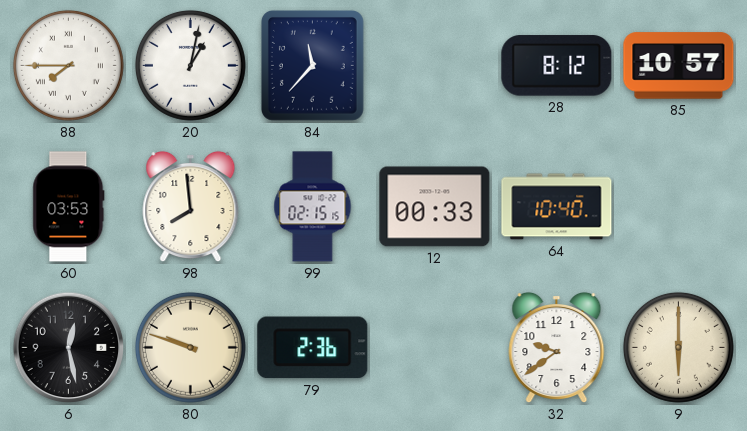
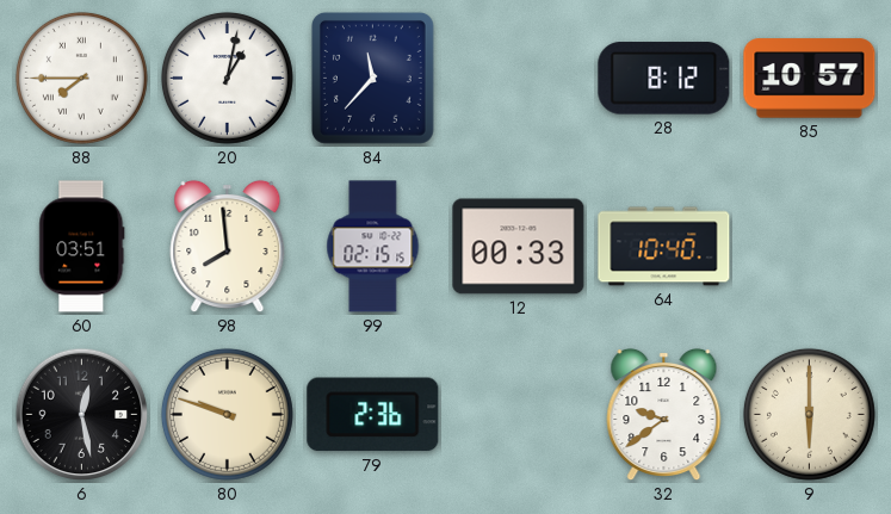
60: 03:53 -> 03:51
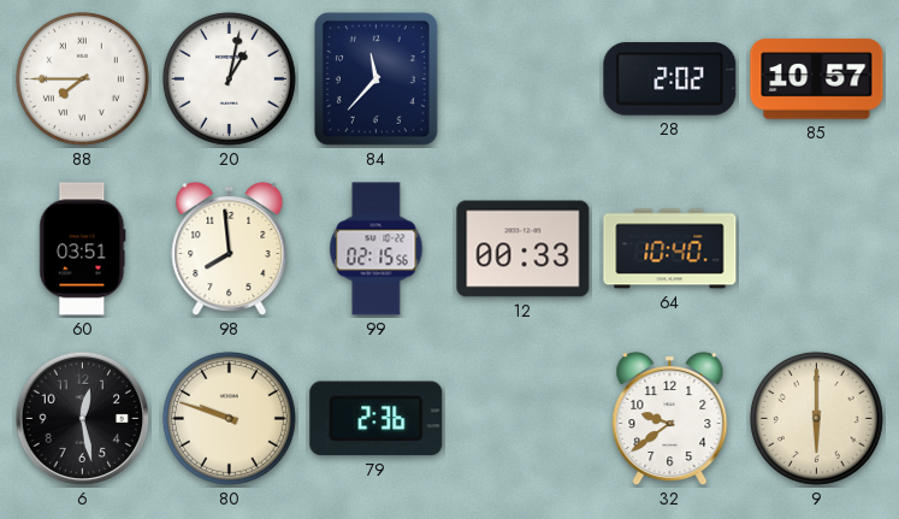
28: 8:12 -> 2:02
99: 02:15:15 -> 02:15:56
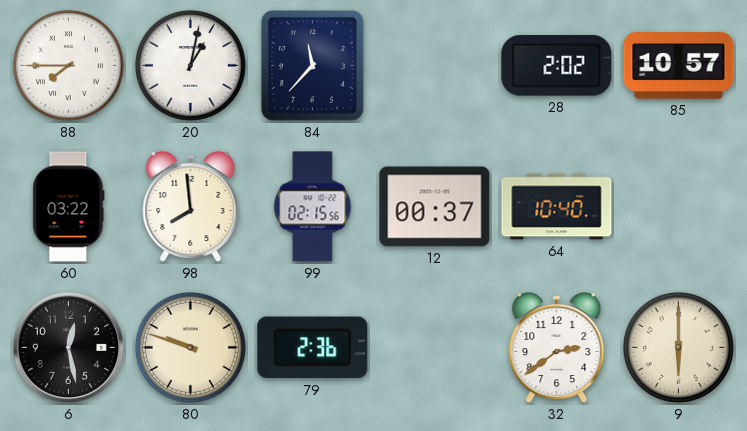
60: 03:51 -> 03:22
12: 00:33 -> 00:37
32: 9:39 -> 2:39
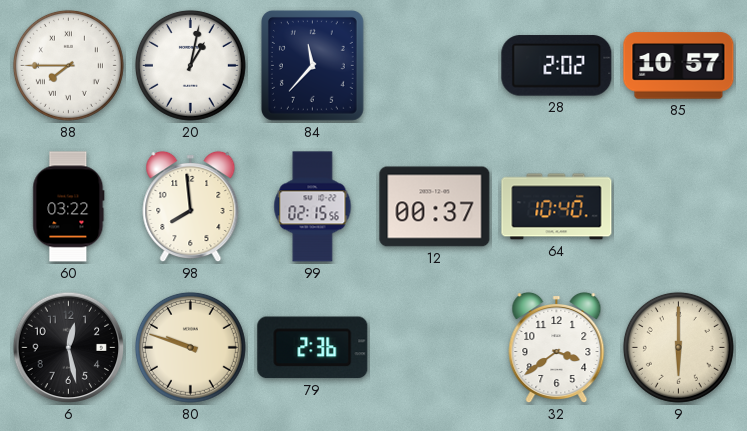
32: 2:39 -> 3:39
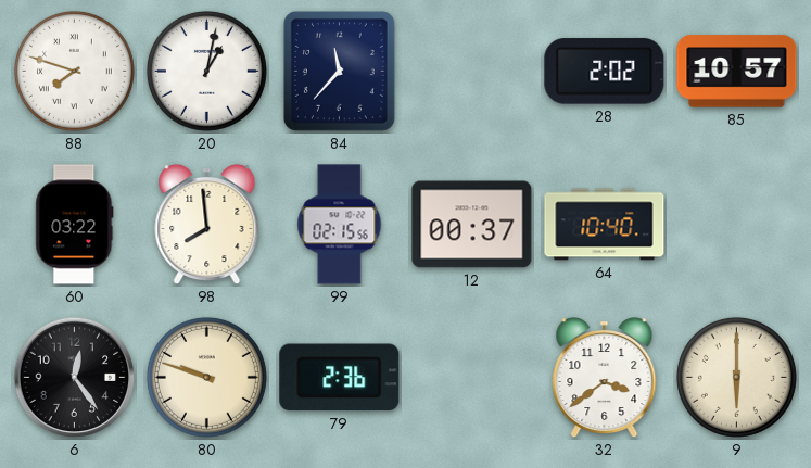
88: 7:45 -> 7:48
6: 12:28 -> 12:24
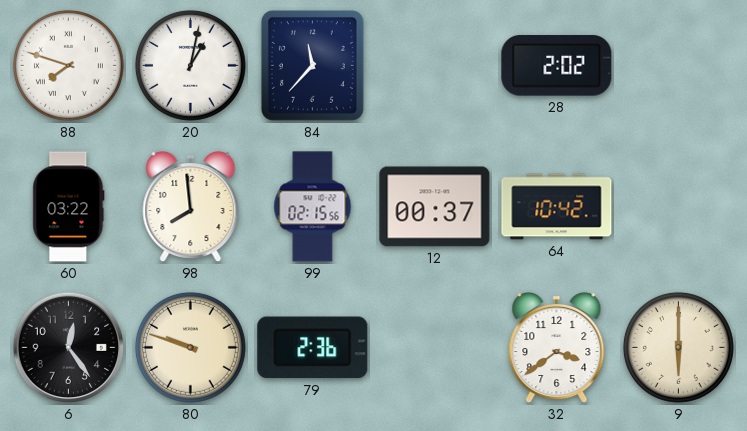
85: 10:57 -> none
64: 10:40 -> 10:42
